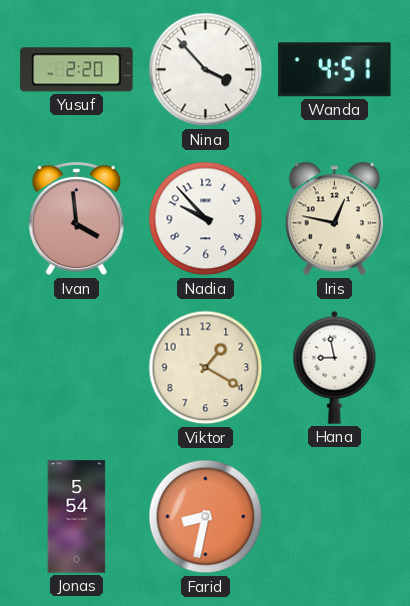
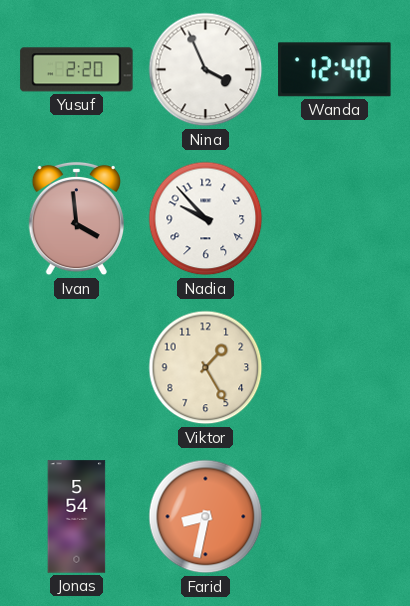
Nina: 3:53 -> 3:56
Wanda: 4:51 -> 12:40
Iris: 12:47 -> none
Viktor: 1:20 -> 1:25
Hana: 8:58 -> none
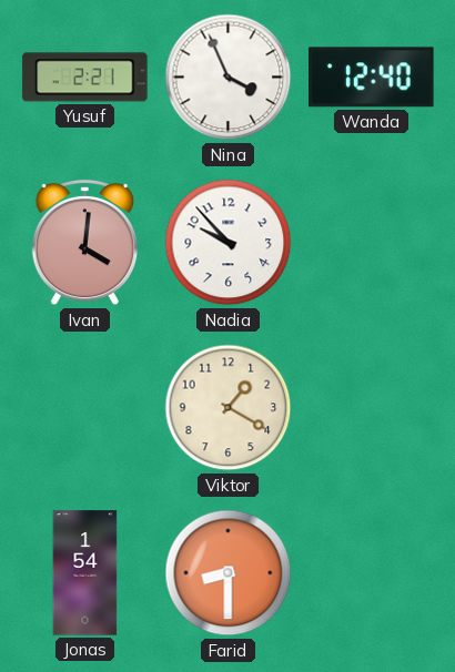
Yusuf: 2:20 -> 2:21
Ivan: 3:59 -> 4:01
Viktor: 1:25 -> 1:20
Jonas: 5:54 -> 1:54
Farid: 8:32 -> 8:30
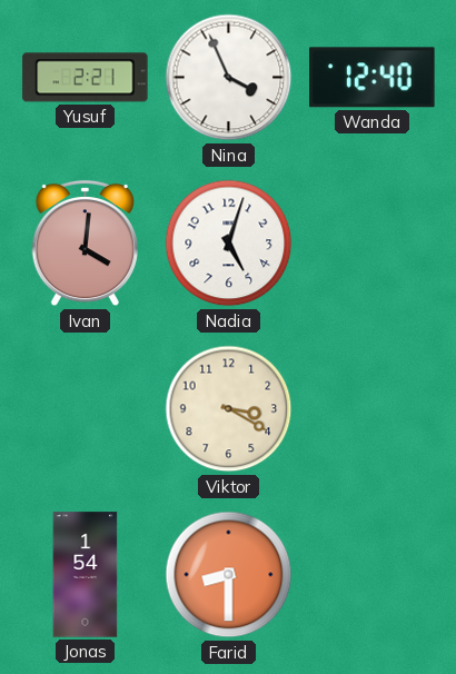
Nadia: 9:53 -> 5:03
Viktor: 1:20 -> 3:20
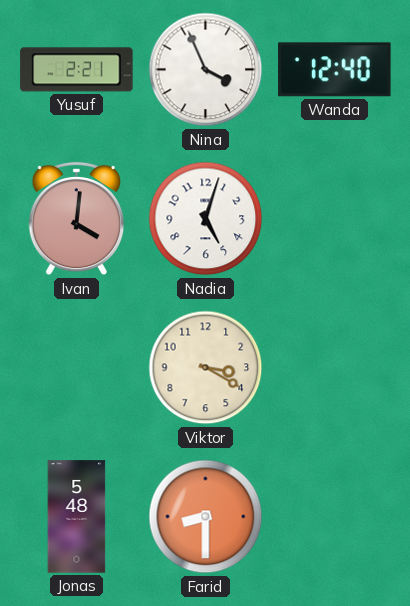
Jonas: 1:54 -> 5:48
